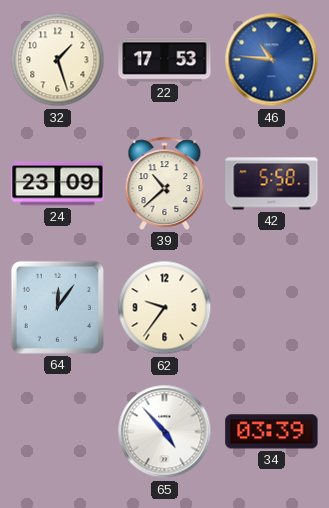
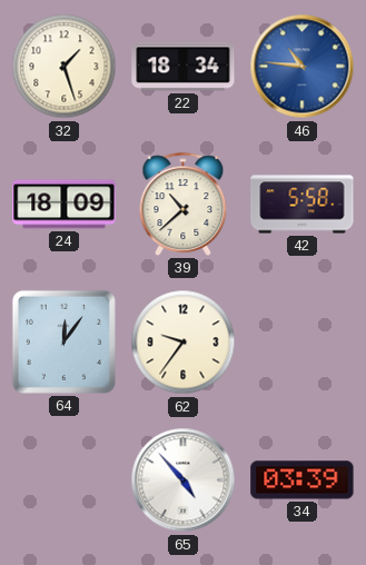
22: 17:53 -> 18:34
24: 23:09 -> 18:09
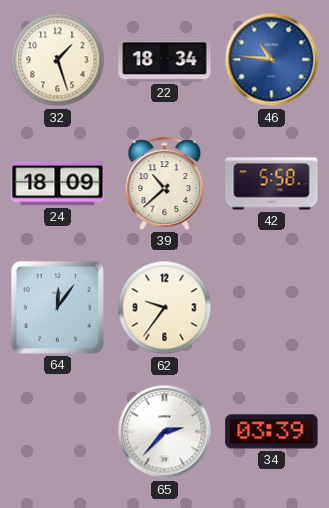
65: 4:53 -> 2:37
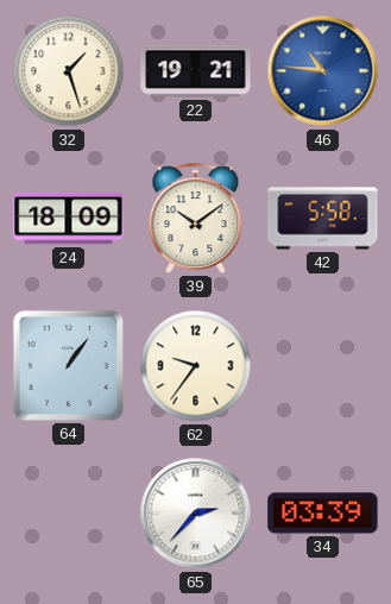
22: 18:34 -> 19:21
39: 10:38 -> 10:09
64: 12:06 -> 1:06
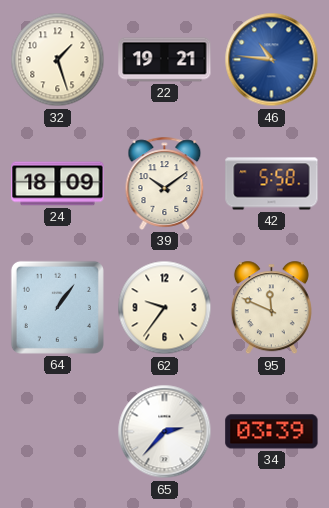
95: none -> 11:49
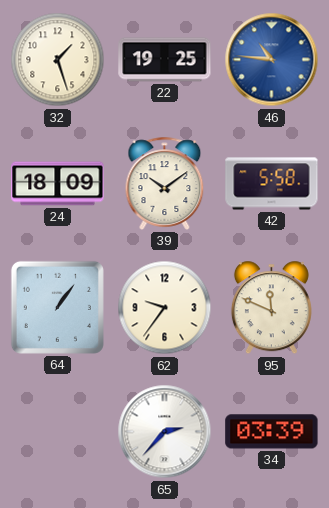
22: 19:21 -> 19:25
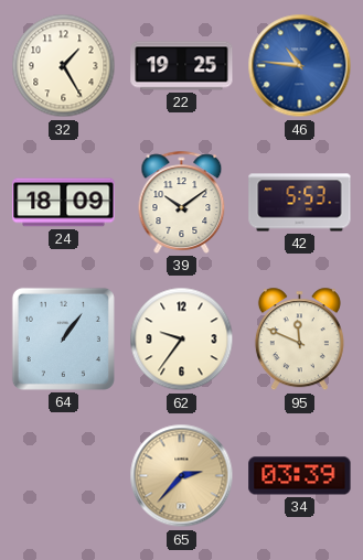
32: 1:27 -> 1:25
42: 5:58 -> 5:53
65 dial: white -> champagne
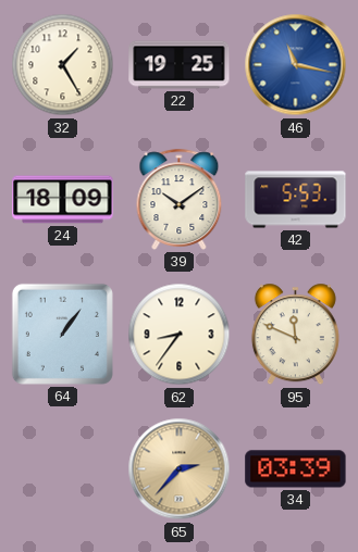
46: 10:46 -> 11:17
62: 9:36 -> 8:36
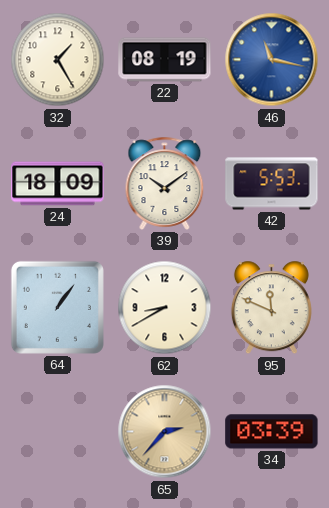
22: 19:25 -> 08:19
62: 8:36 -> 8:40
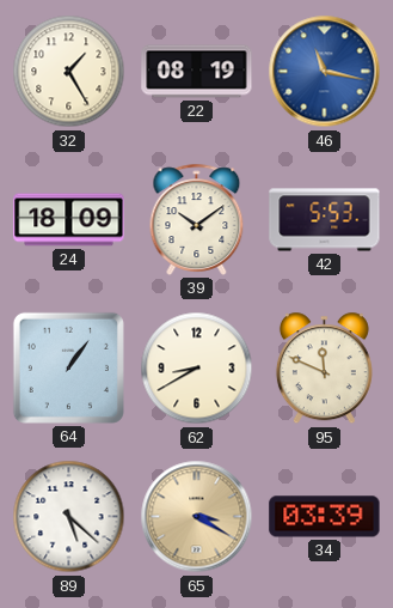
89: none -> 5:22
65: 2:37 -> 3:20
